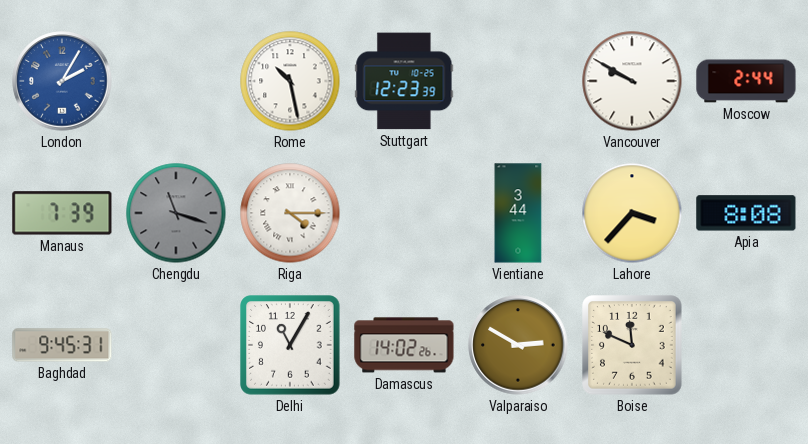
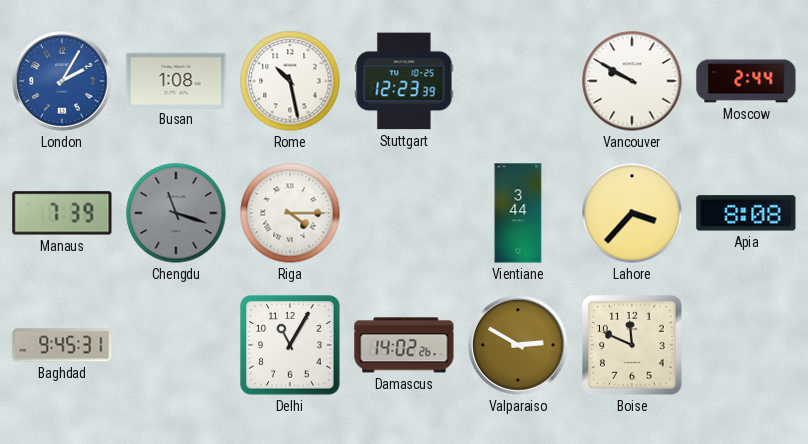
Busan: none -> 1:08
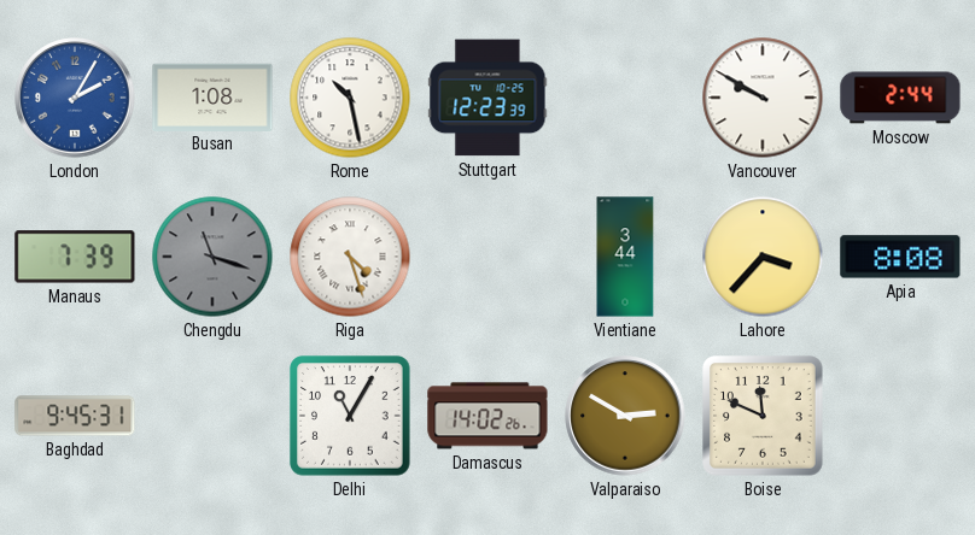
Riga: 4:15 -> 4:27
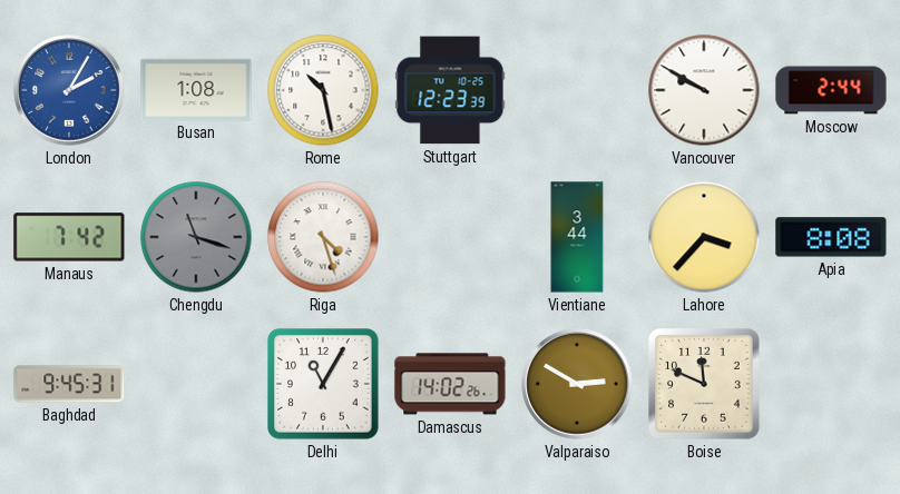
Manaus: 7:39 -> 7:42
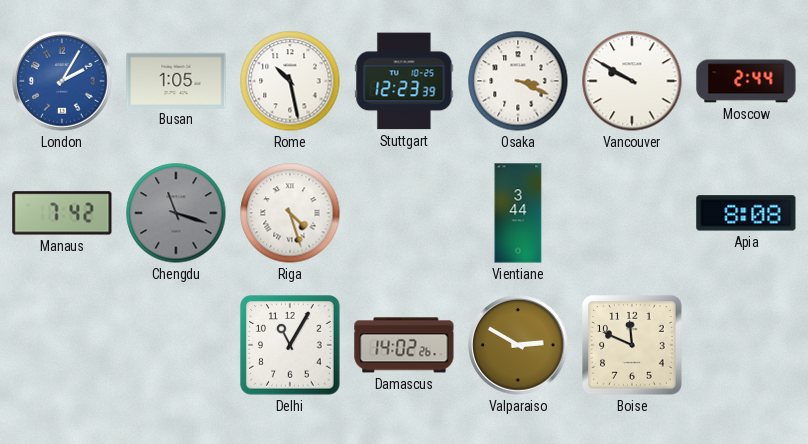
Busan: 1:08 -> 1:05
Osaka: none -> 3:19
Lahore: 3:37 -> none
Baghdad: 9:45 -> none
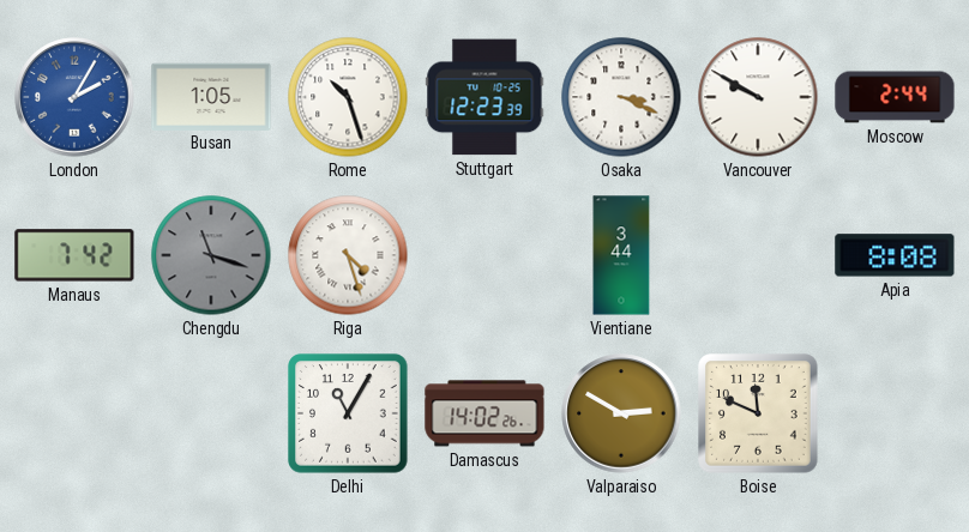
Rome: 10:28 -> 10:27
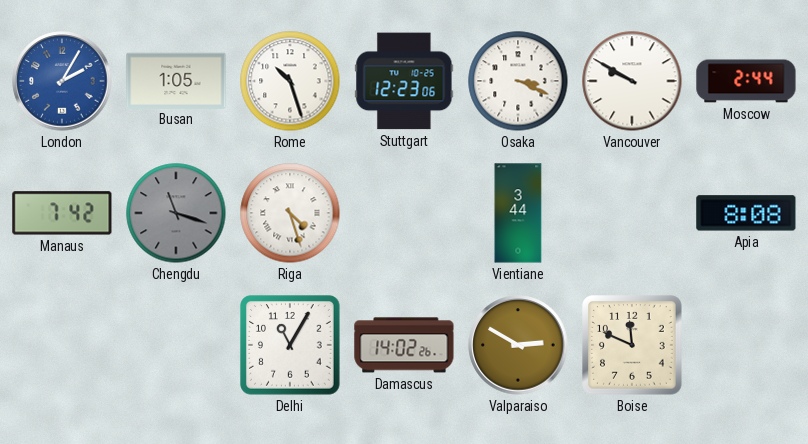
Stuttgart: 12:23:39 -> 12:23:06
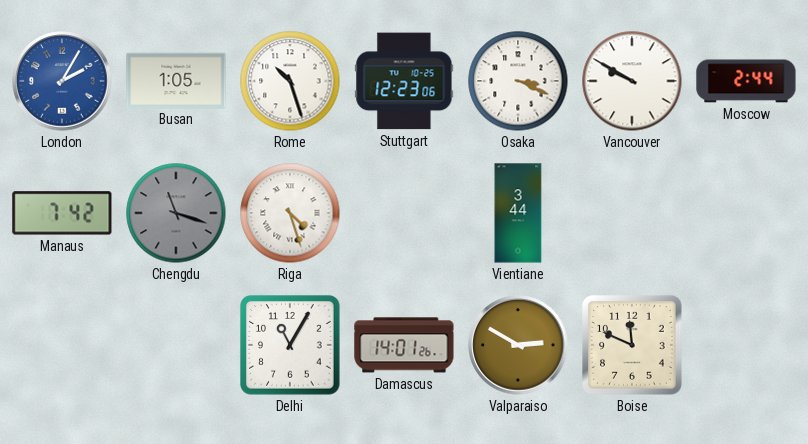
Apia: 8:08 -> none
Damascus: 14:02 -> 14:01
